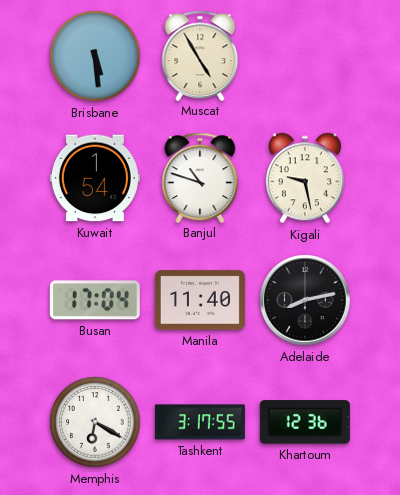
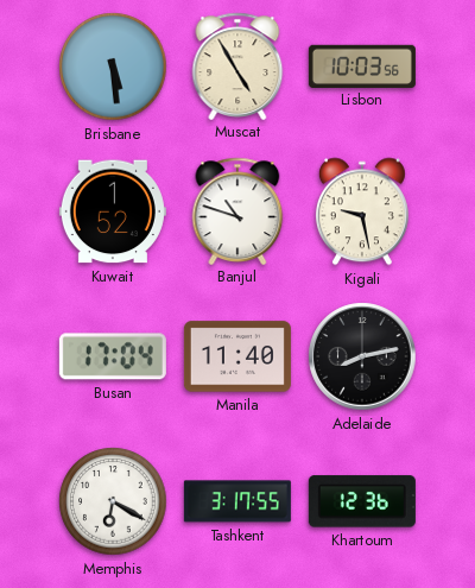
Lisbon: none -> 10:03
Kuwait: 1:54 -> 1:52
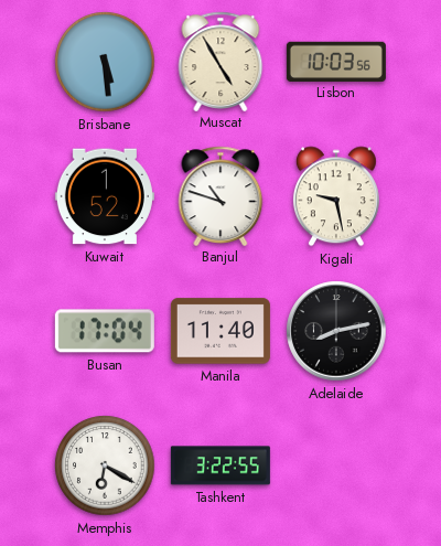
Tashkent: 3:17 -> 3:22
Khartoum: 12:36 -> none
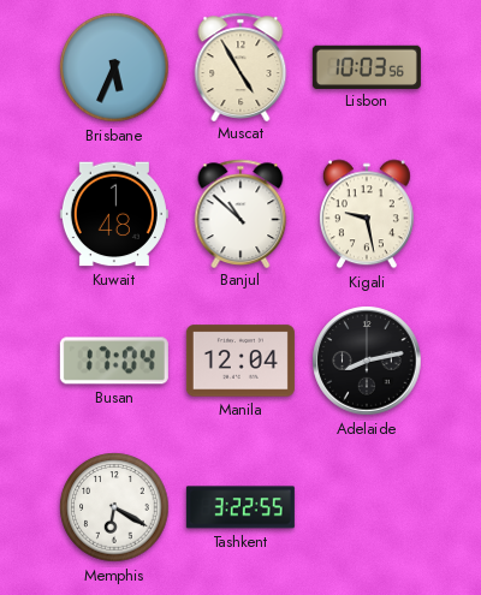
Brisbane: 5:29 -> 5:34
Kuwait: 1:52 -> 1:48
Banjul: 10:48 -> 10:52
Manila: 11:40 -> 12:04
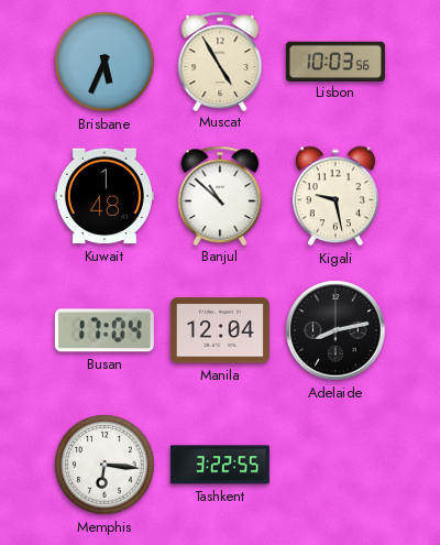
Memphis: 6:20 -> 6:16
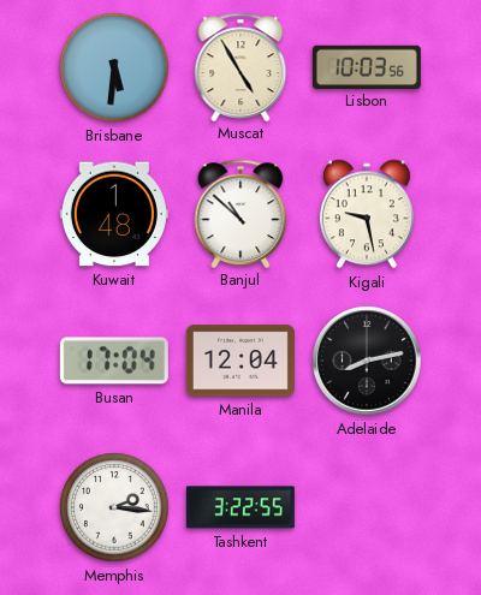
Brisbane: 5:34 -> 5:31
Memphis: 6:16 -> 2:16
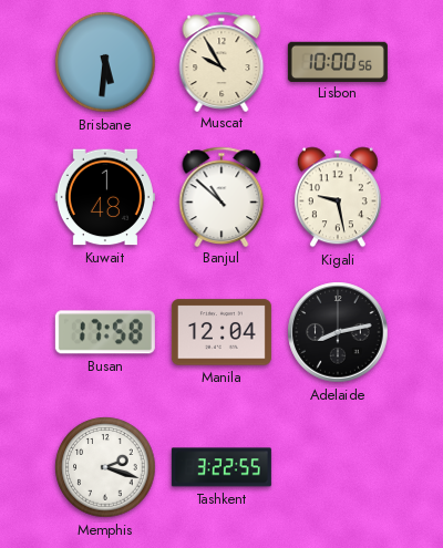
Muscat: 4:55 -> 9:55
Lisbon: 10:03 -> 10:00
Busan: 17:04 -> 17:58
Memphis: 2:16 -> 2:18
